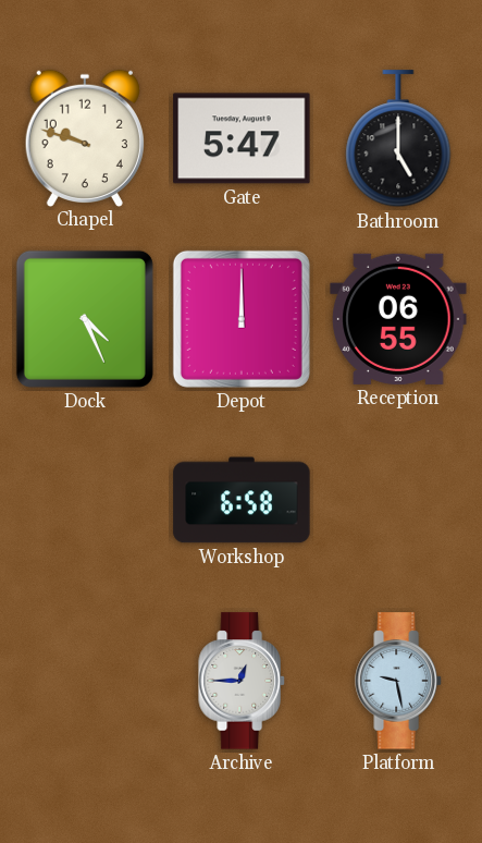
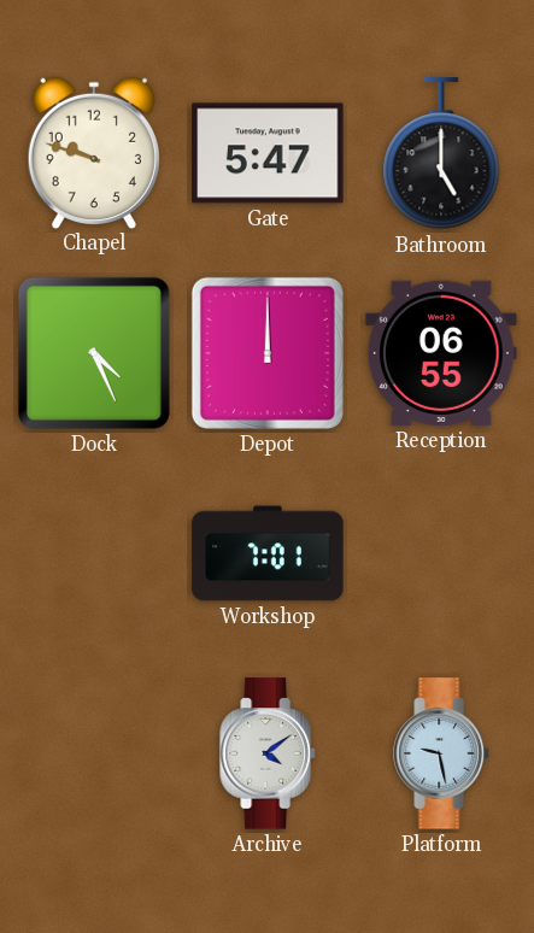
Workshop: 6:58 -> 7:01
Archive: 12:45 -> 4:09
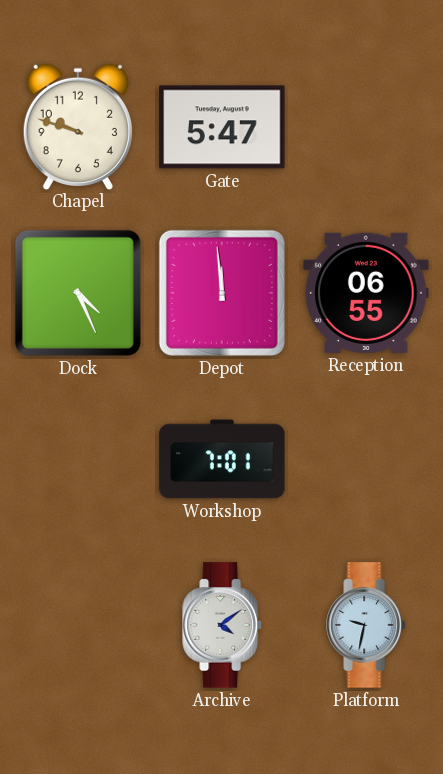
Bathroom: 5:00 -> none
Depot: 12:00 -> 11:59
Platform: 9:28 -> 9:32
